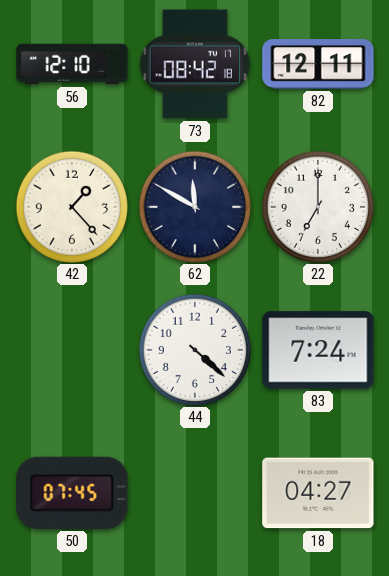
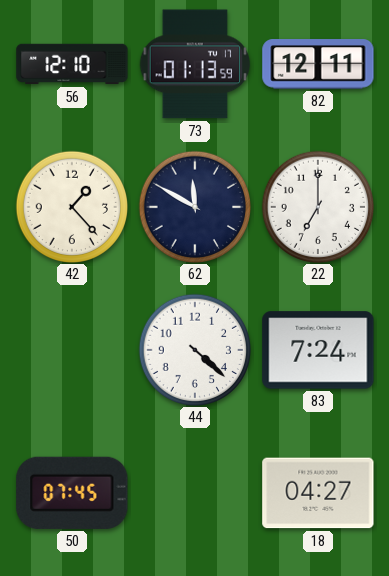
73: 08:42 -> 01:13
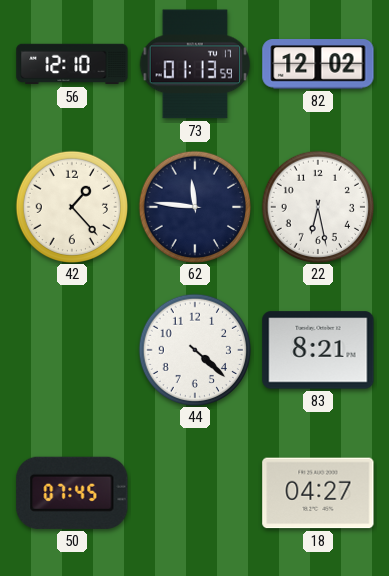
82: 12:11 -> 12:02
62: 11:50 -> 11:46
22: 7:00 -> 6:28
83: 7:24 -> 8:21
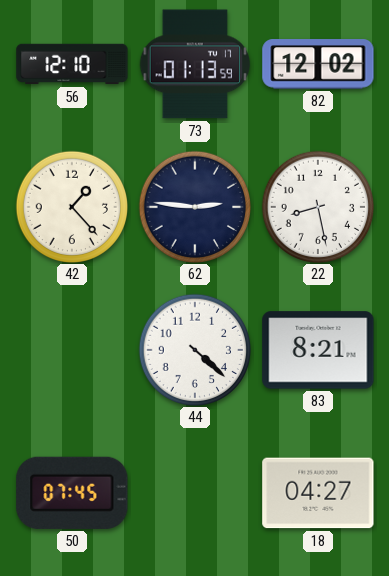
62: 11:46 -> 2:46
22: 6:28 -> 8:28
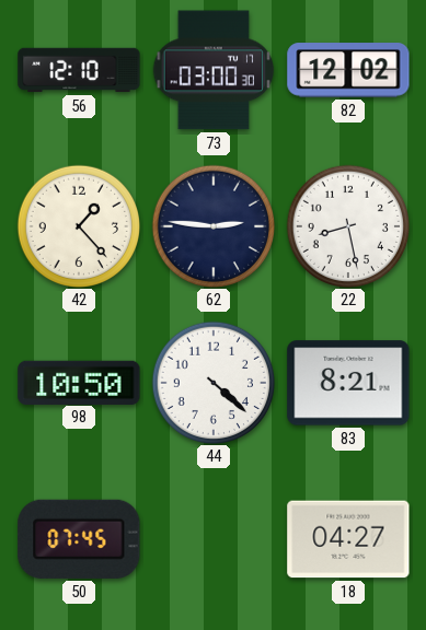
73: 01:13 -> 03:00
98: none -> 10:50
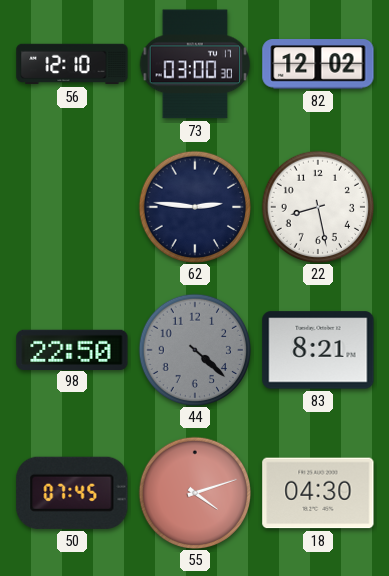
42: 1:23 -> none
98: 10:50 -> 22:50
44 dial: white -> grey
55: none -> 4:12
18: 04:27 -> 04:30
